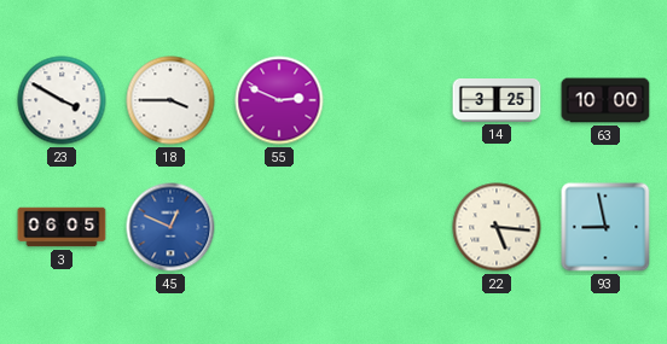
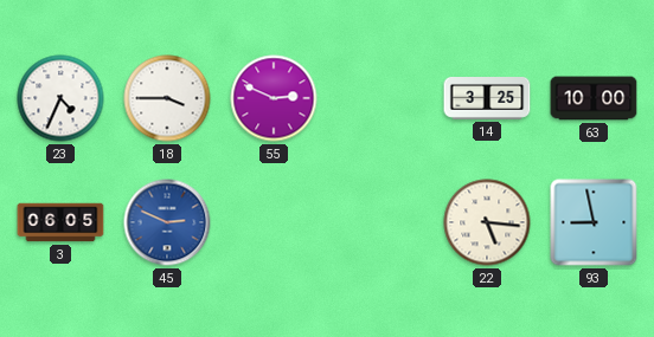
23: 3:50 -> 4:34
45: 12:49 -> 2:49
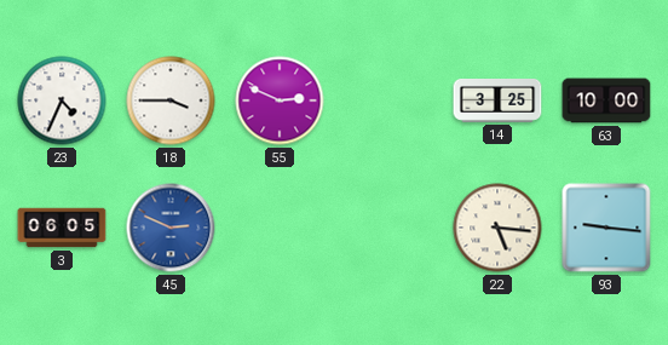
93: 8:58 -> 9:16
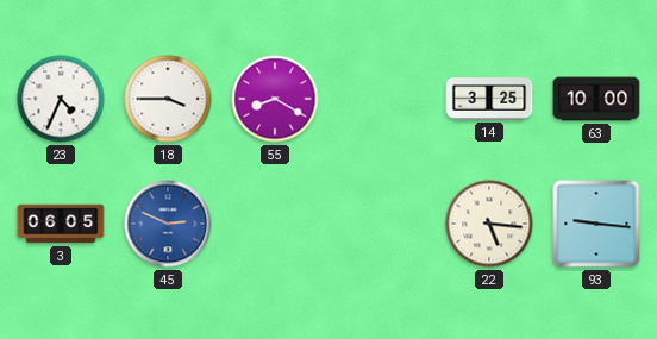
55: 2:49 -> 8:20
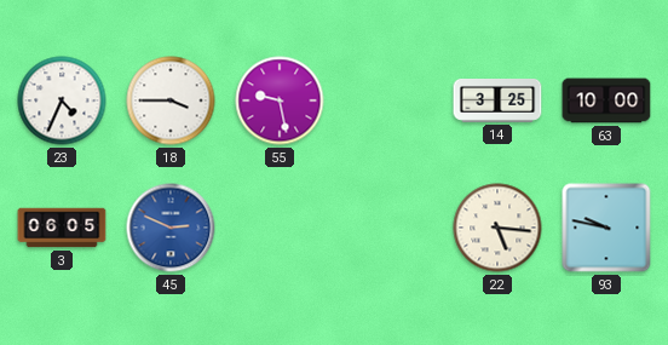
55: 8:20 -> 9:28
93: 9:16 -> 9:47
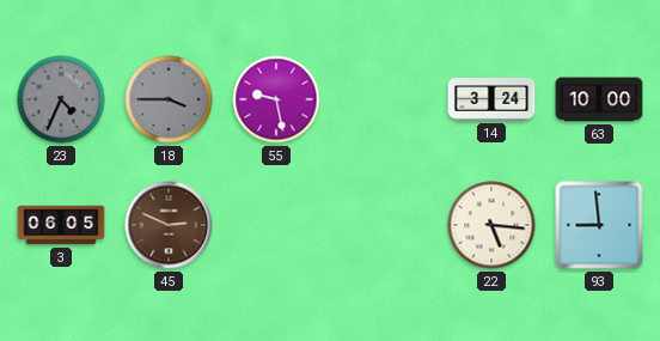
23 dial: white -> grey
18 dial: white -> grey
14: 3:25 -> 3:24
45 dial: blue -> brown
93: 9:47 -> 8:59
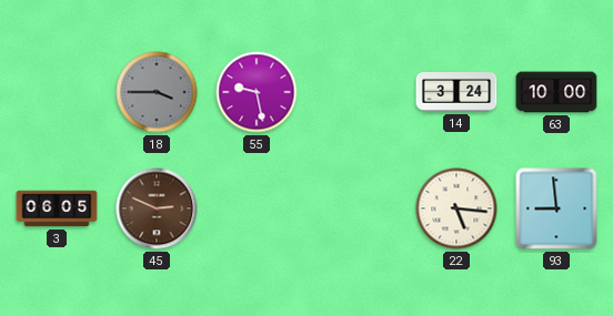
23: 4:34 -> none
